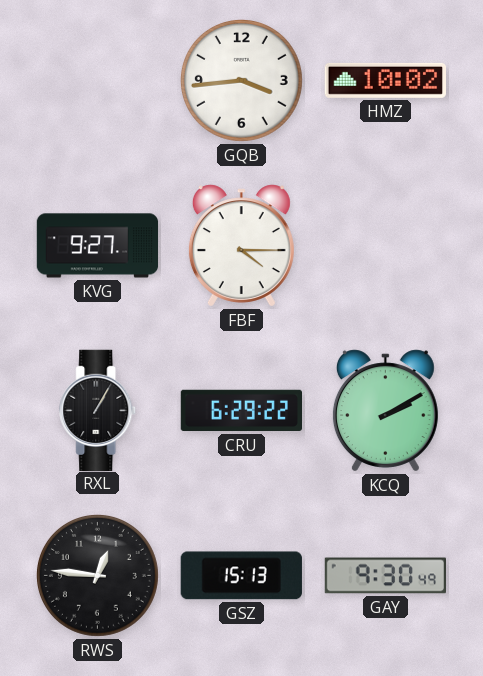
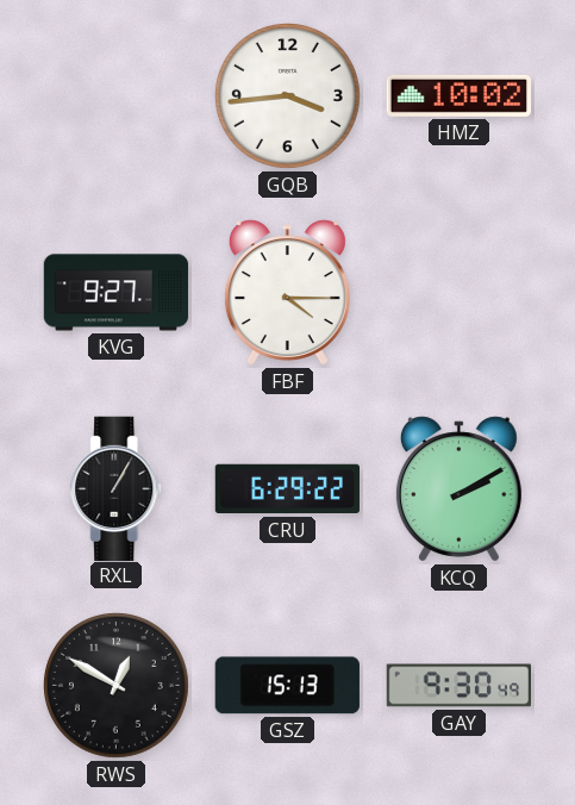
RWS: 12:46 -> 12:50
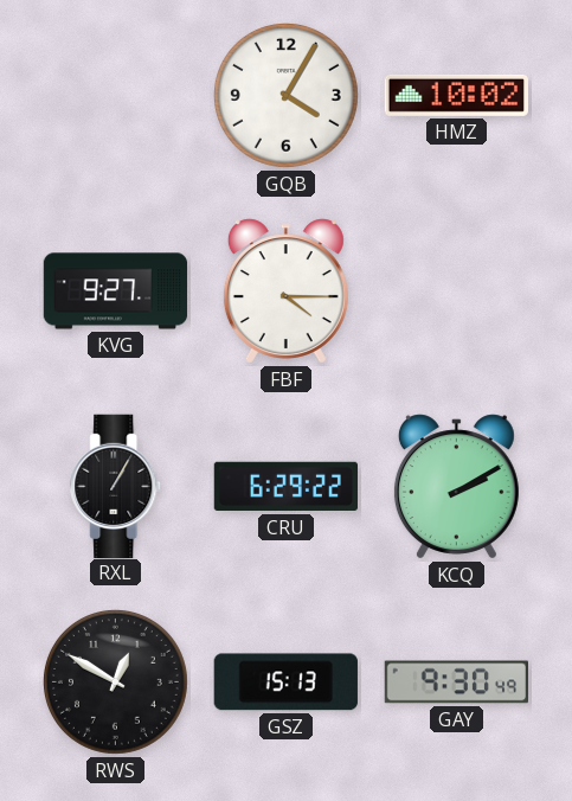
GQB: 3:44 -> 4:05
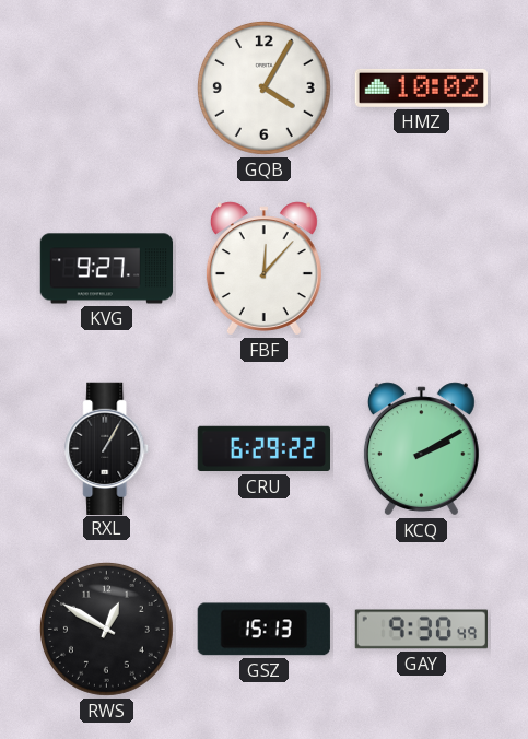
FBF: 4:15 -> 12:07
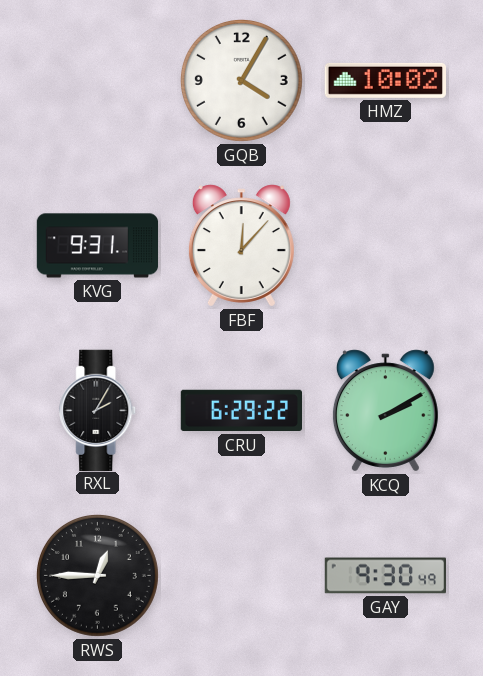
KVG: 9:27 -> 9:31
RXL: 1:05 -> 2:05
RWS: 12:50 -> 12:45
GSZ: 15:13 -> none
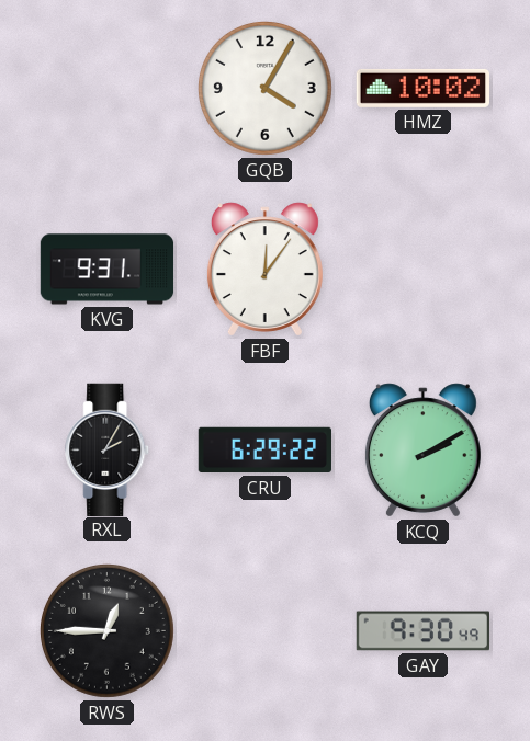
FBF: 12:07 -> 12:06
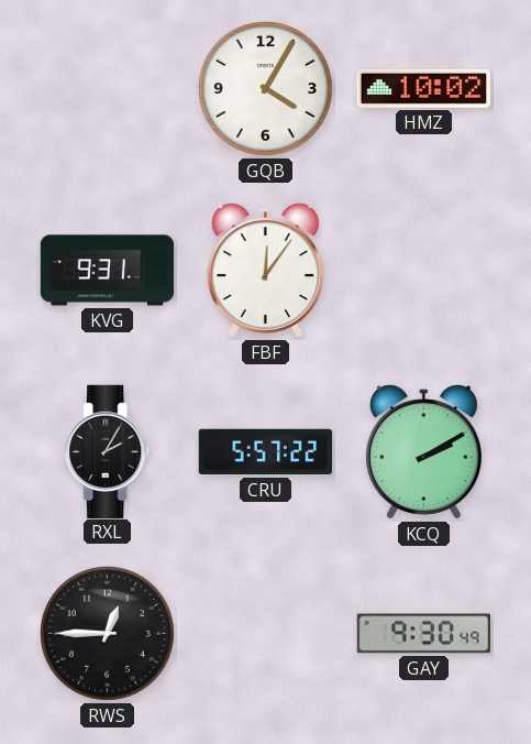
CRU: 6:29 -> 5:57
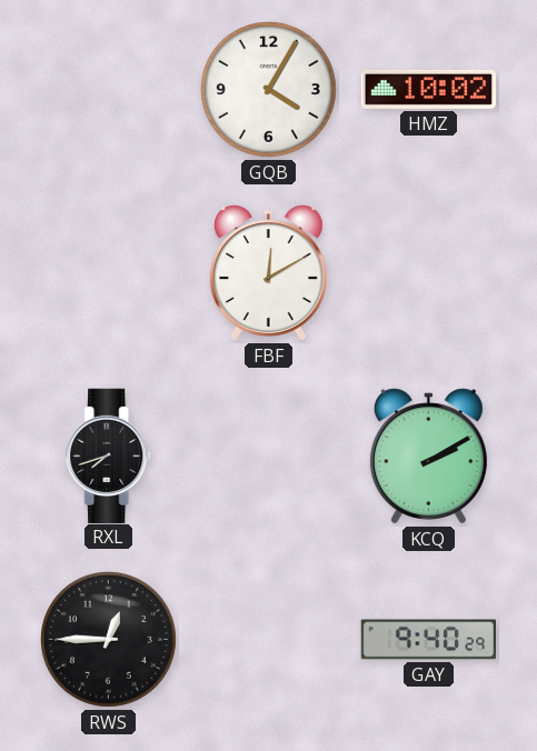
KVG: 9:31 -> none
FBF: 12:06 -> 12:10
RXL: 2:05 -> 7:42
CRU: 5:57 -> none
GAY: 9:30 -> 9:40
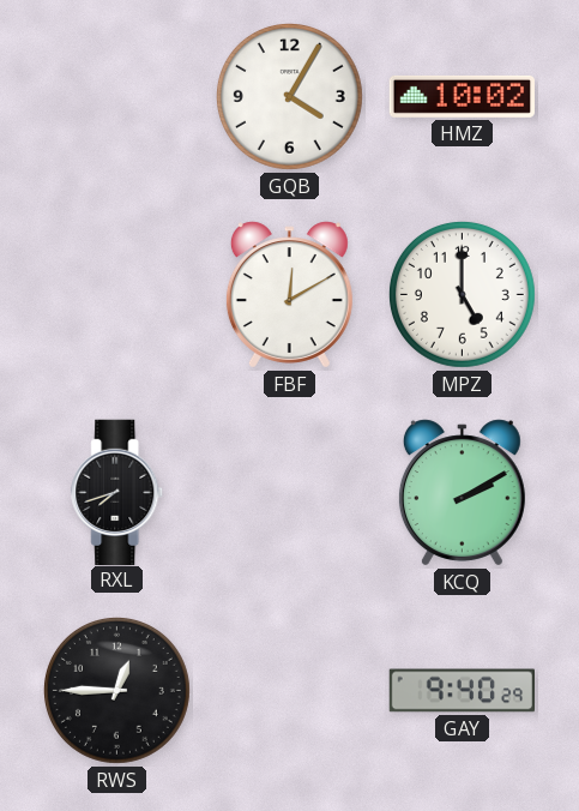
MPZ: none -> 5:00
